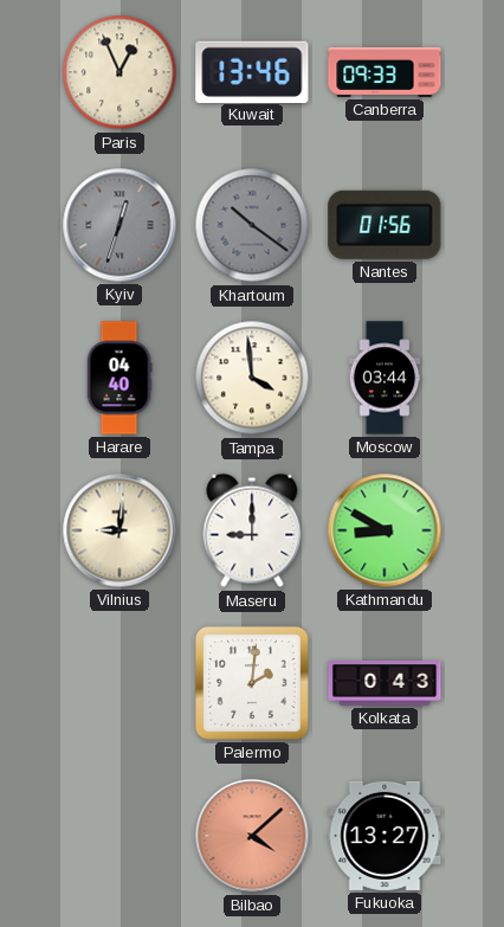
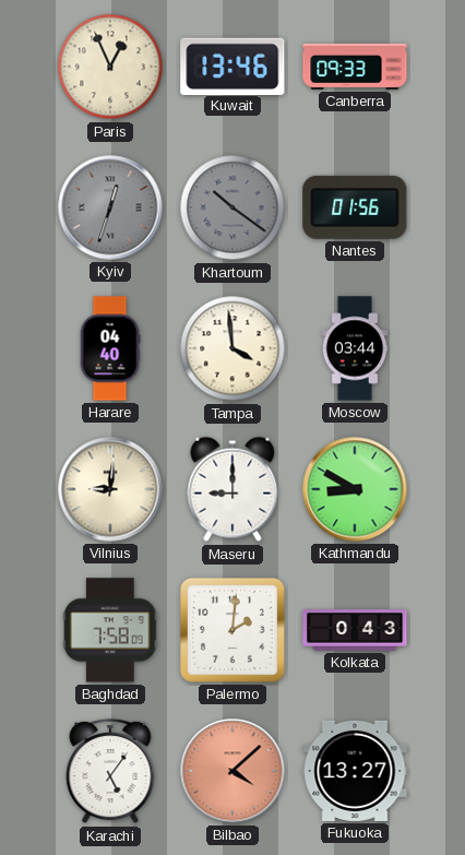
Baghdad: none -> 7:58
Karachi: none -> 5:06
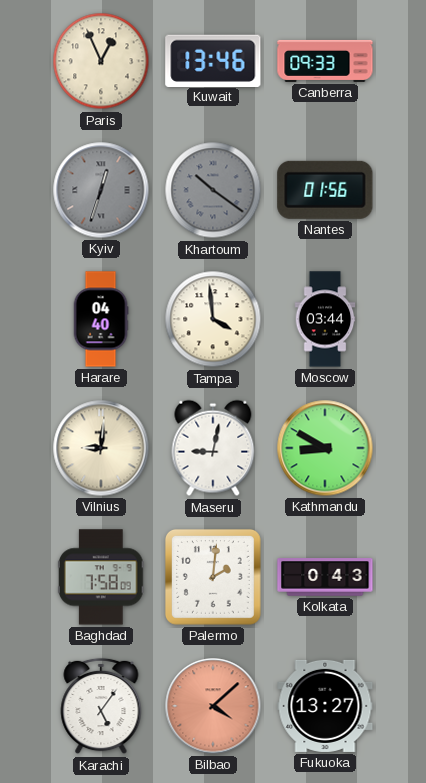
Maseru: 9:00 -> 9:02
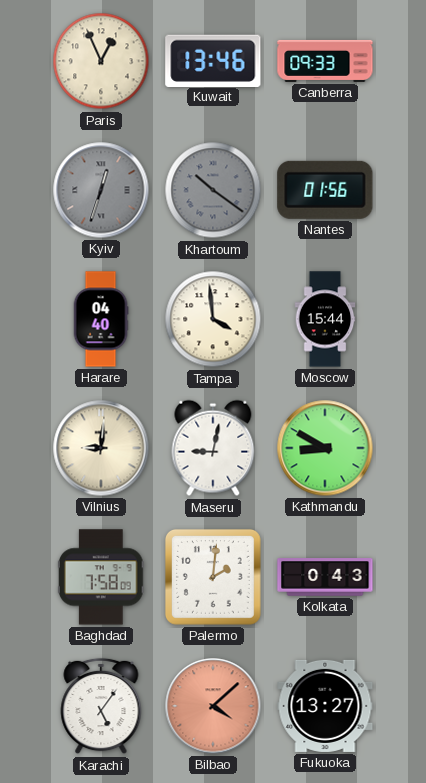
Moscow: 03:44 -> 15:44
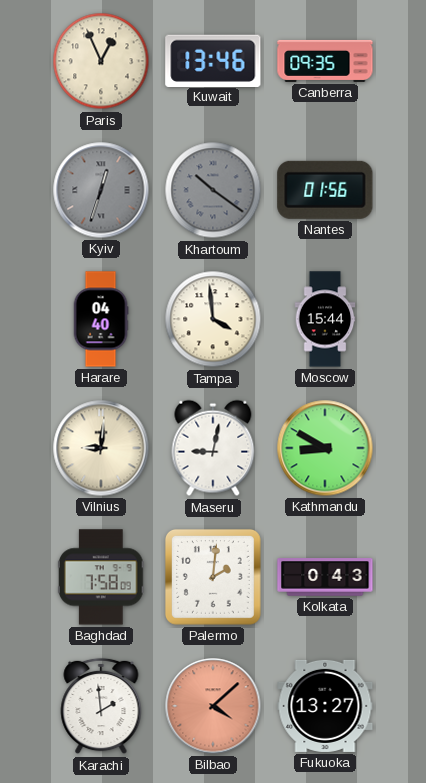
Canberra: 09:33 -> 09:35
Karachi: 5:06 -> 1:59
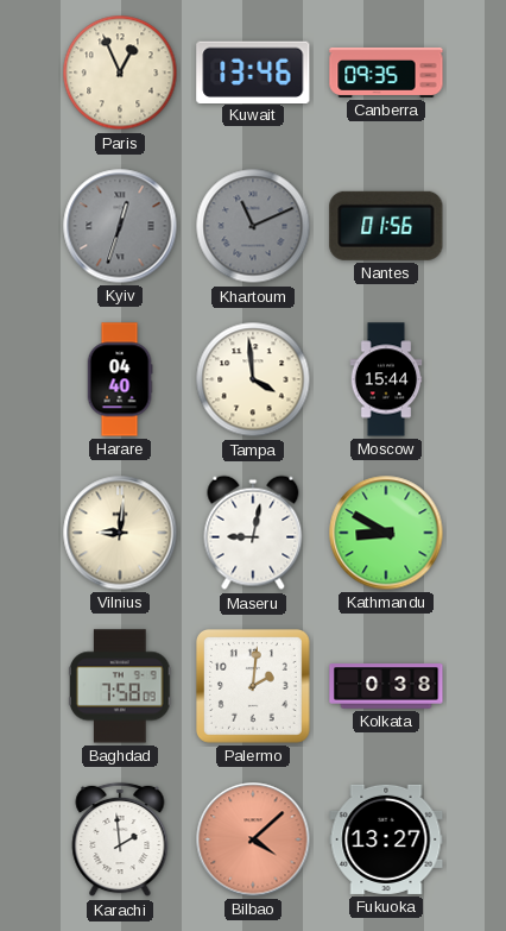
Khartoum: 10:21 -> 11:11
Kolkata: 0:43 -> 0:38
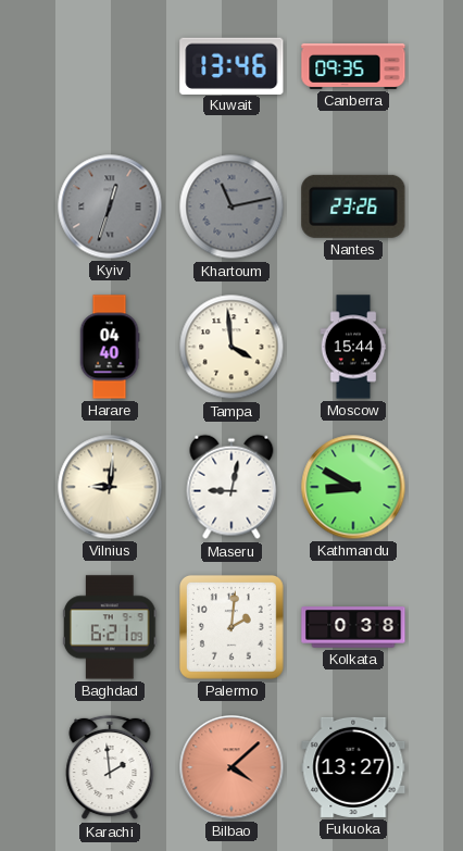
Paris: 12:56 -> none
Khartoum: 11:11 -> 11:13
Nantes: 01:56 -> 23:26
Baghdad: 7:58 -> 6:21
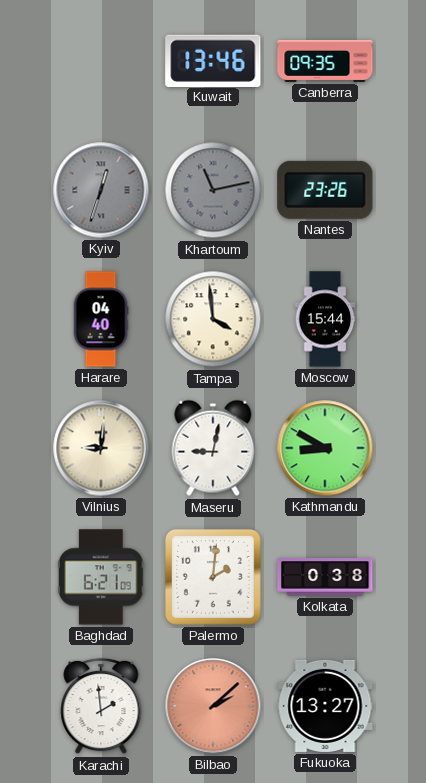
Bilbao: 4:08 -> 2:08
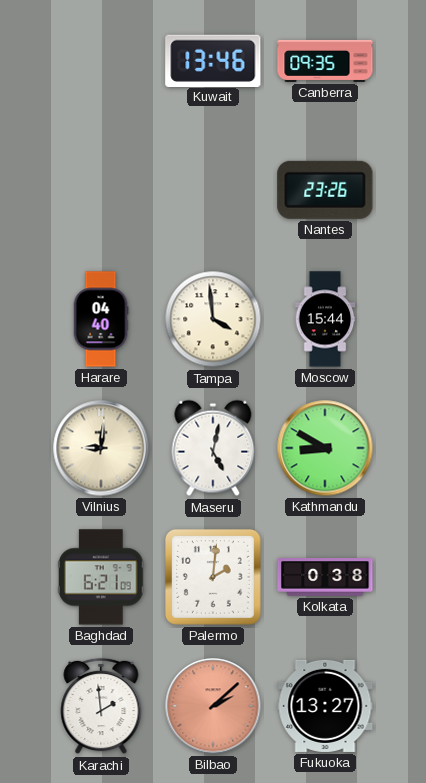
Kyiv: 12:33 -> none
Khartoum: 11:13 -> none
Maseru: 9:02 -> 5:02
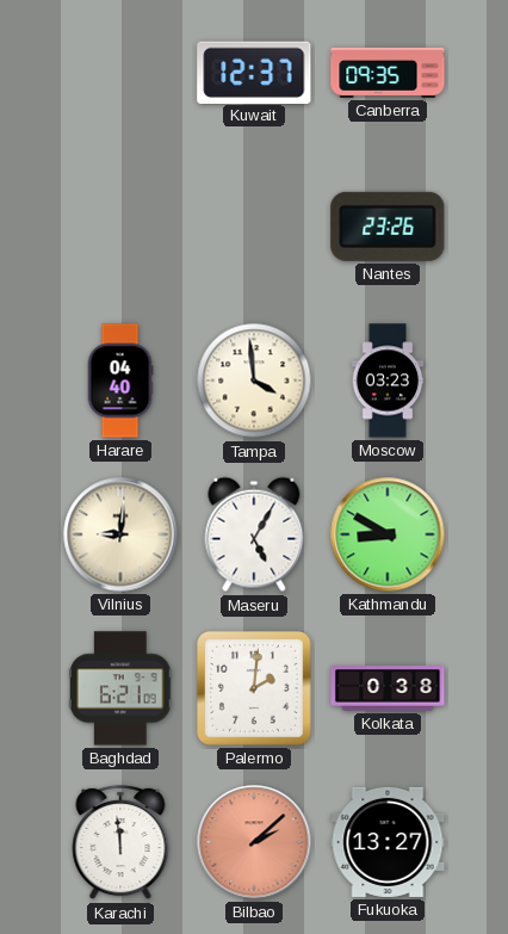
Kuwait: 13:46 -> 12:37
Moscow: 15:44 -> 03:23
Maseru: 5:02 -> 5:05
Karachi: 1:59 -> 11:59
